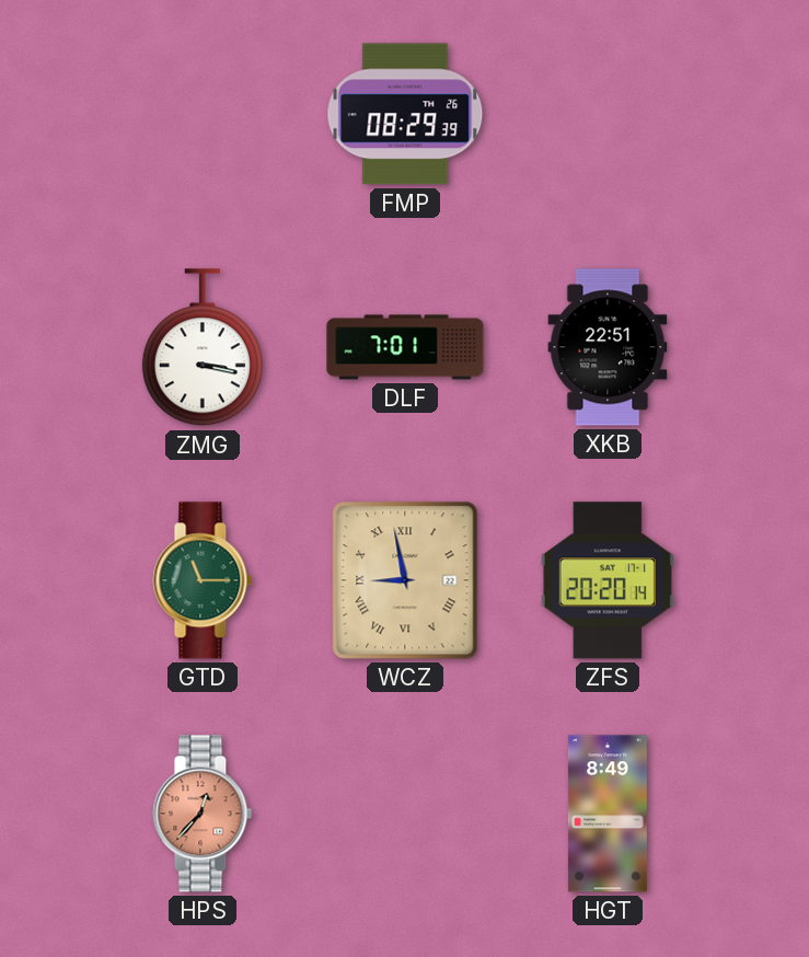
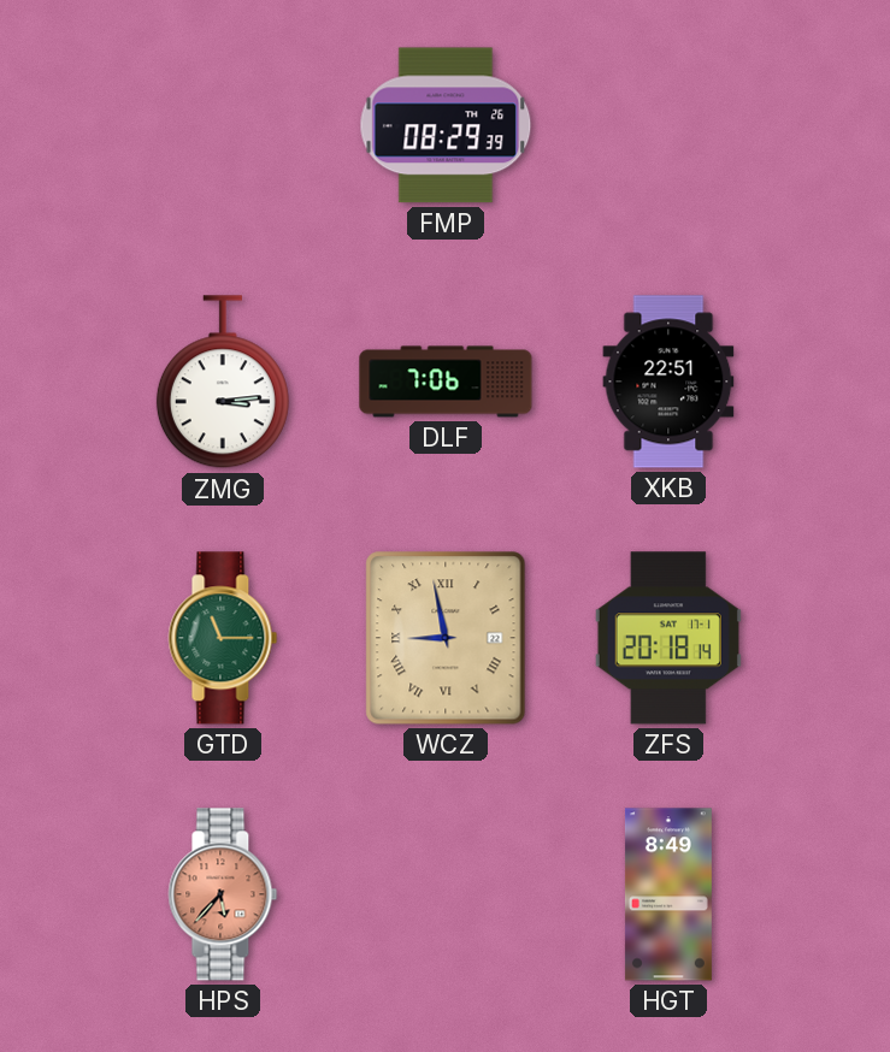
ZMG: 3:17 -> 3:14
DLF: 7:01 -> 7:06
ZFS: 20:20 -> 20:18
HPS: 12:37 -> 5:37
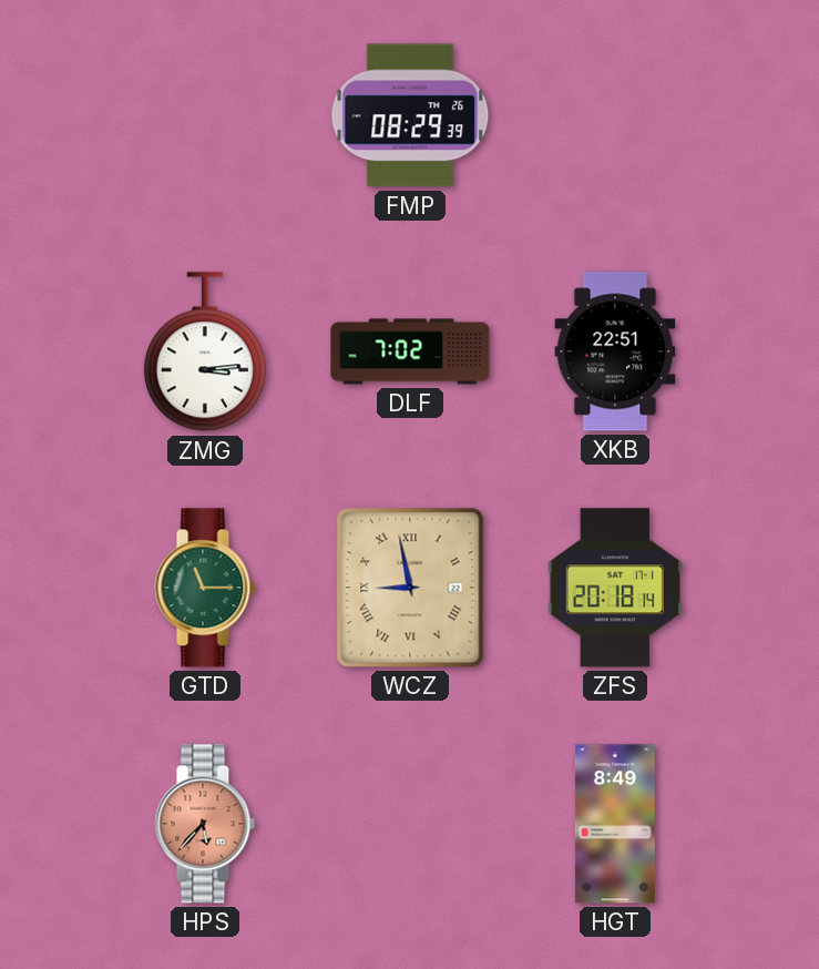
DLF: 7:06 -> 7:02
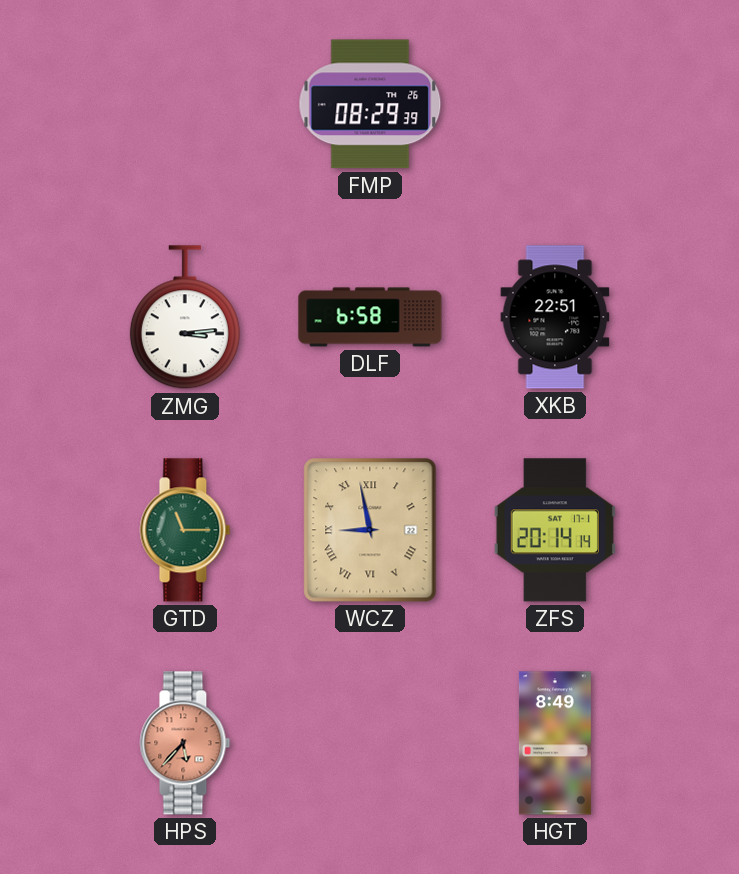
DLF: 7:02 -> 6:58
ZFS: 20:18 -> 20:14
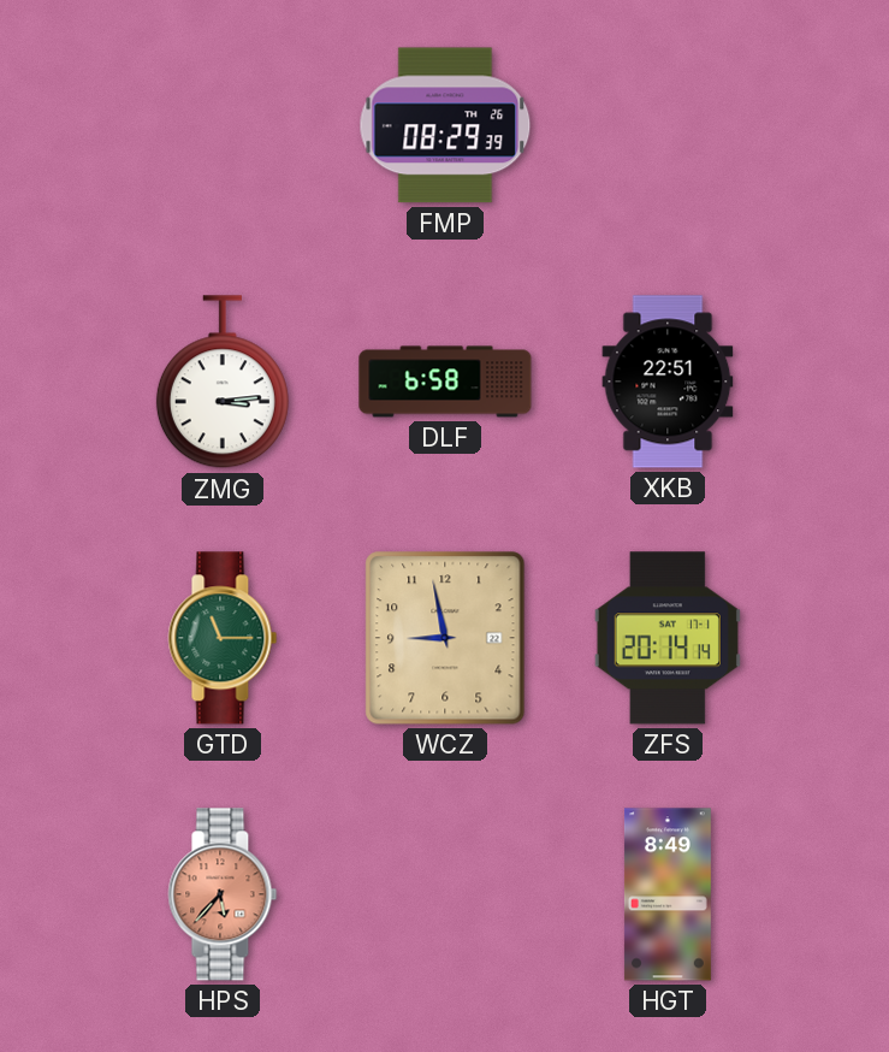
WCZ numerals: Roman -> Arabic
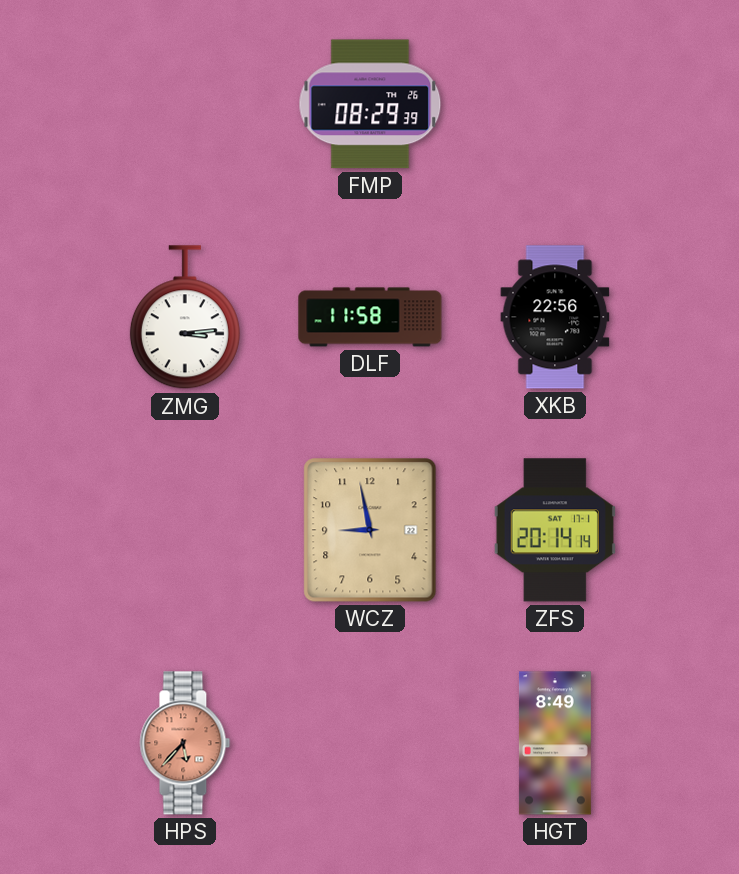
DLF: 6:58 -> 11:58
XKB: 22:51 -> 22:56
GTD: 11:15 -> none
